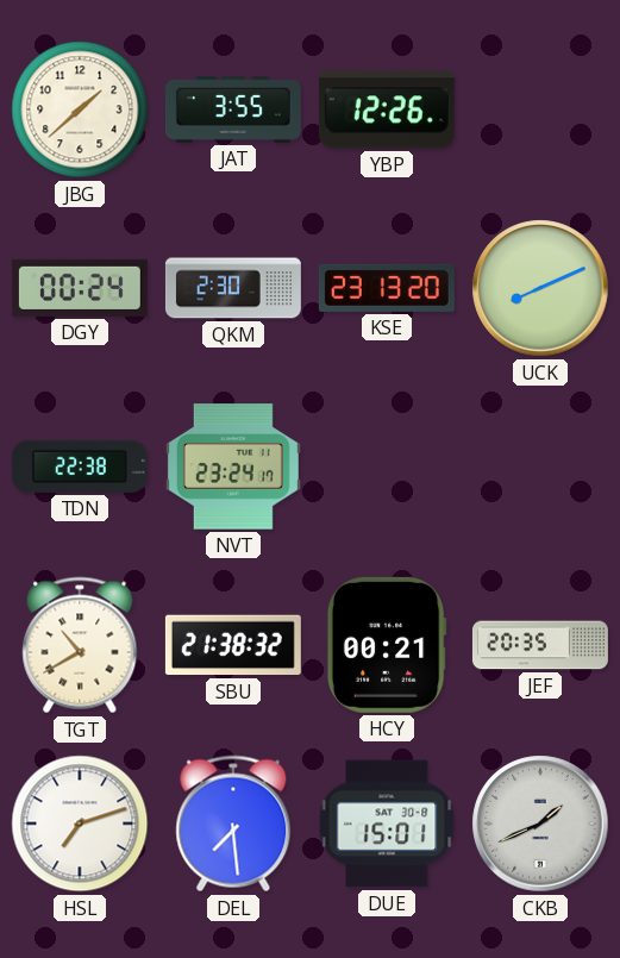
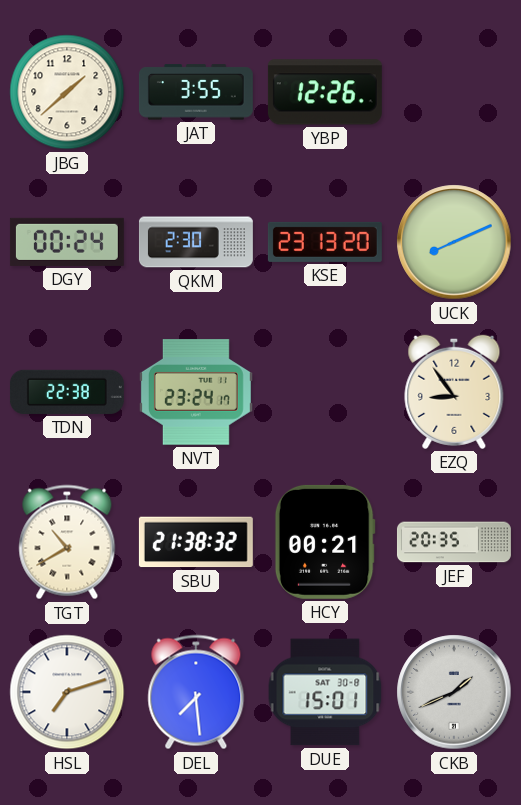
EZQ: none -> 8:54
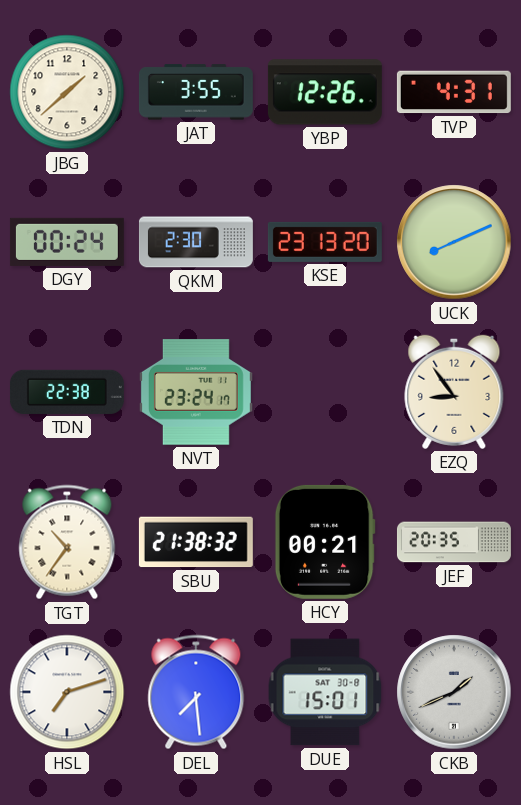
TVP: none -> 4:31
TGT: 10:40 -> 10:36
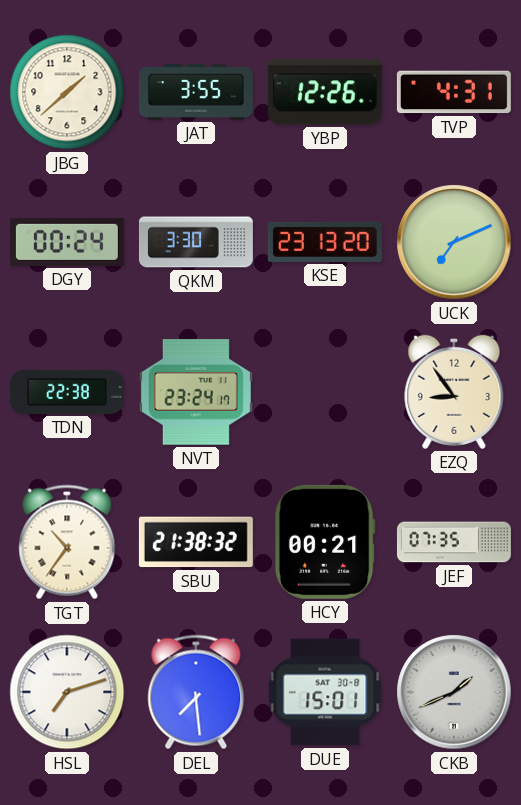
QKM: 2:30 -> 3:30
UCK: 8:11 -> 7:11
JEF: 20:35 -> 07:35
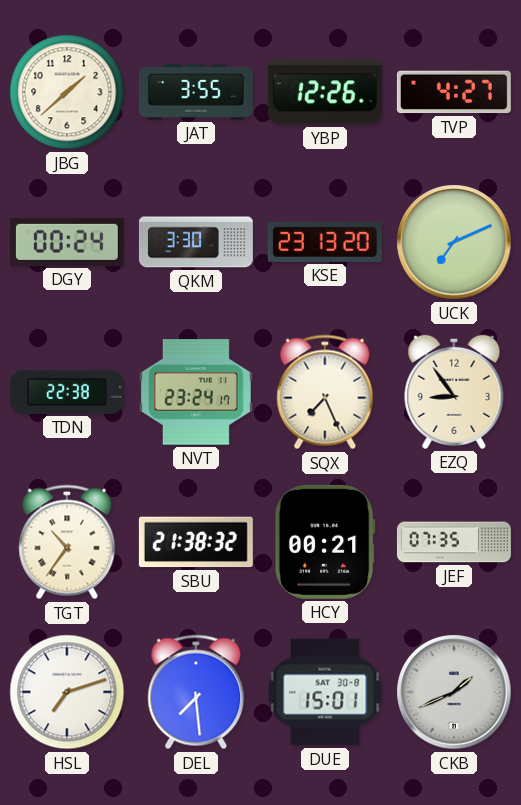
TVP: 4:31 -> 4:27
SQX: none -> 7:26
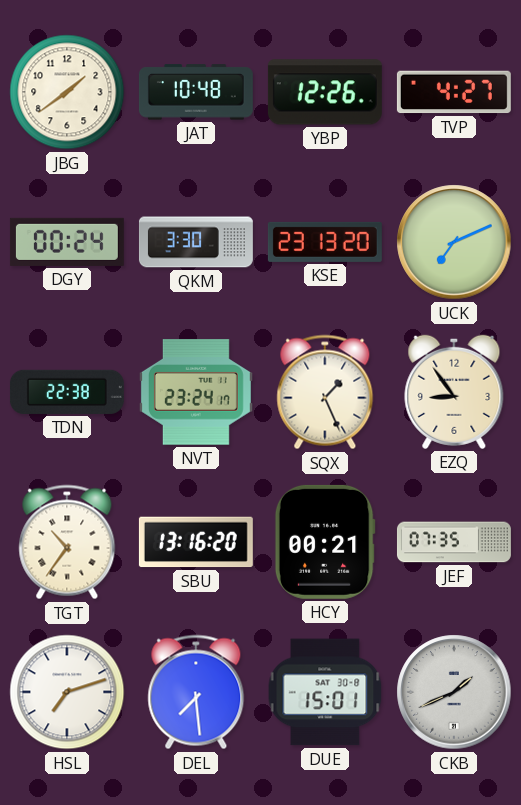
JBG: 1:38 -> 1:39
JAT: 3:55 -> 10:48
SQX: 7:26 -> 1:26
SBU: 21:38 -> 13:16
